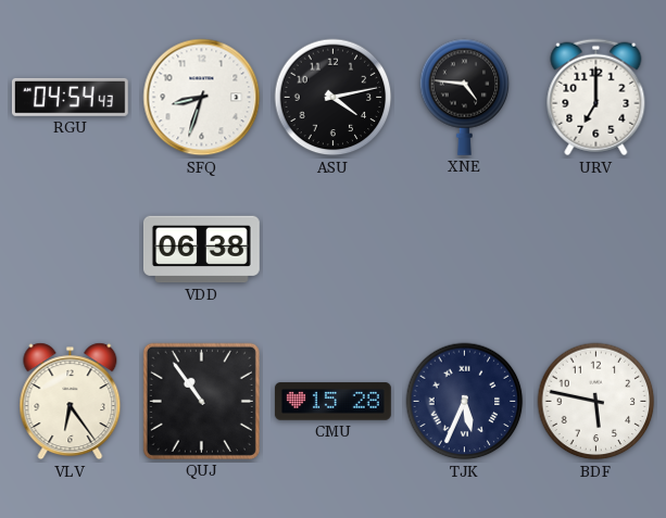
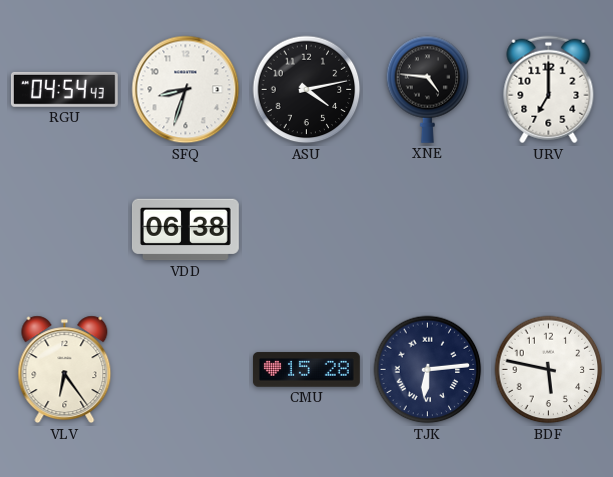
QUJ: 10:54 -> none
TJK: 5:34 -> 6:14
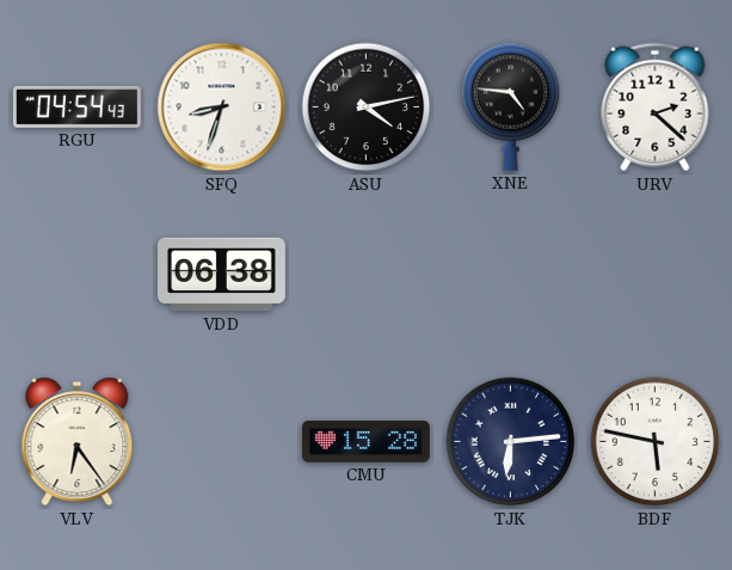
URV: 7:00 -> 2:22
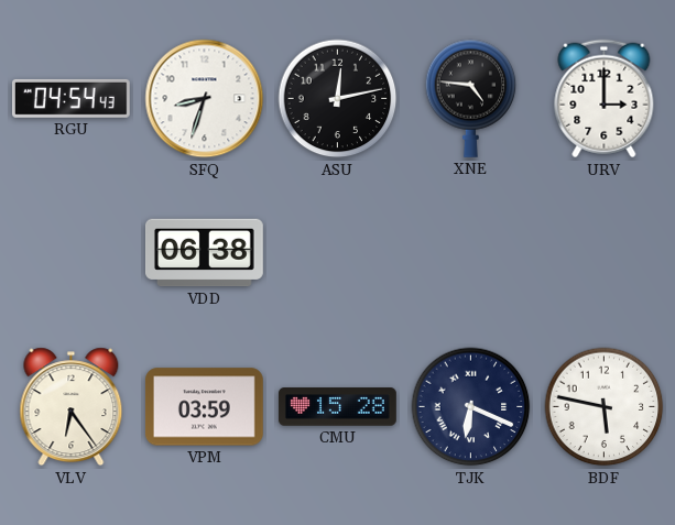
ASU: 4:13 -> 12:13
URV: 2:22 -> 3:00
VPM: none -> 03:59
TJK: 6:14 -> 6:19
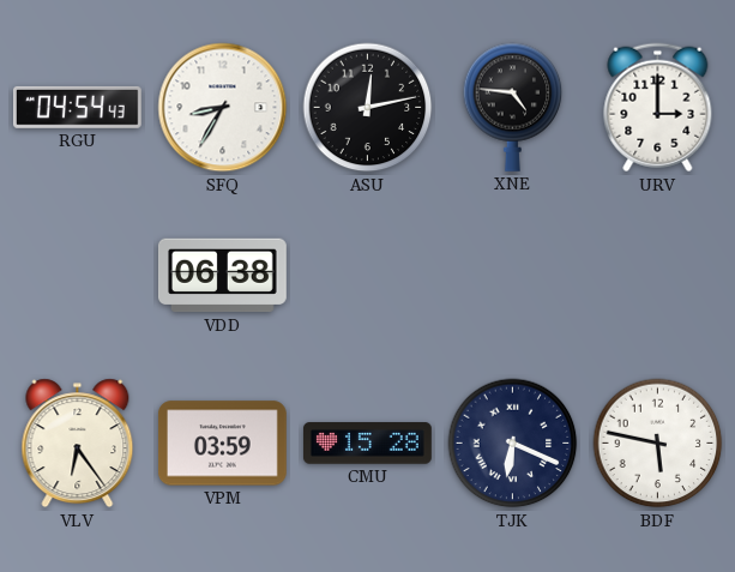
SFQ: 8:33 -> 8:35
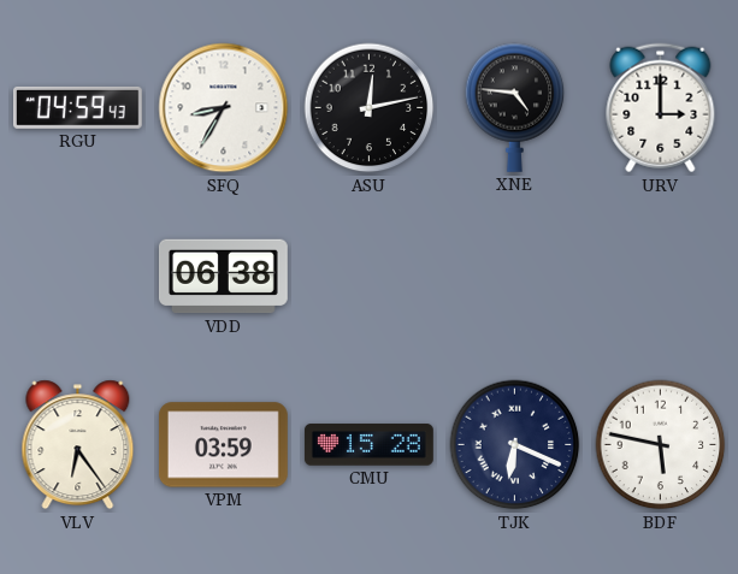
RGU: 04:54 -> 04:59
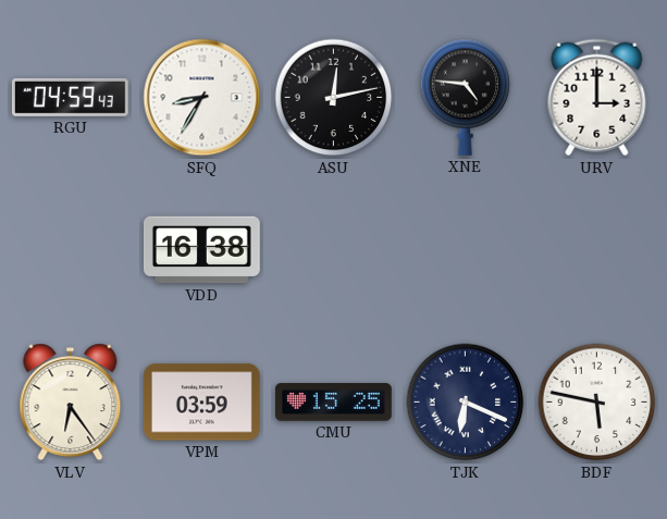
VDD: 06:38 -> 16:38
CMU: 15:28 -> 15:25
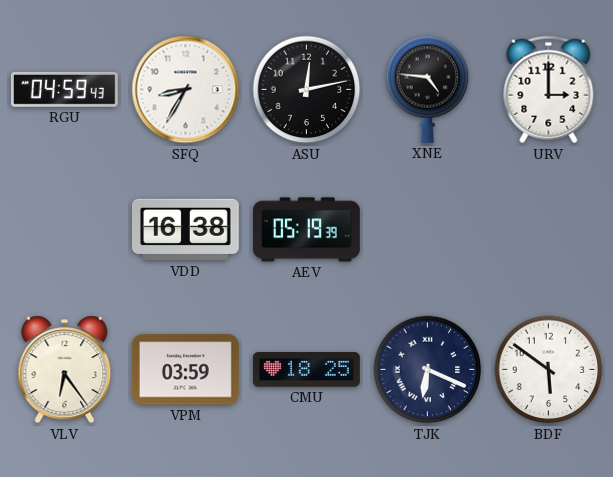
AEV: none -> 05:19
CMU: 15:25 -> 18:25
BDF: 5:47 -> 5:51
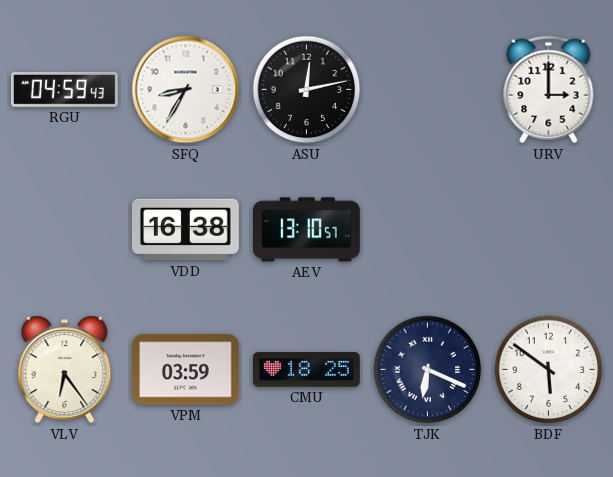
XNE: 4:46 -> none
AEV: 05:19 -> 13:10
